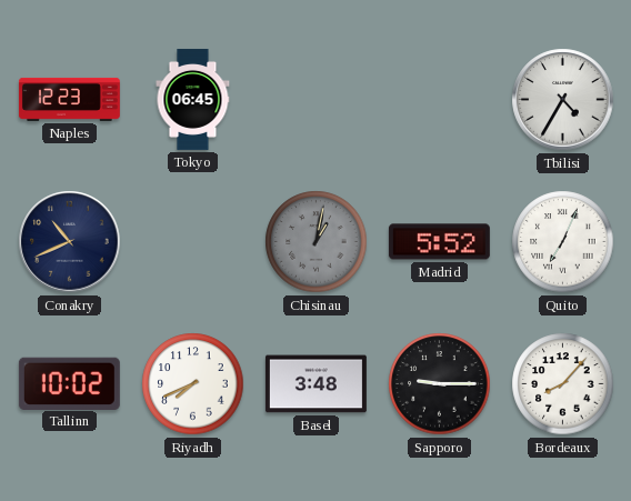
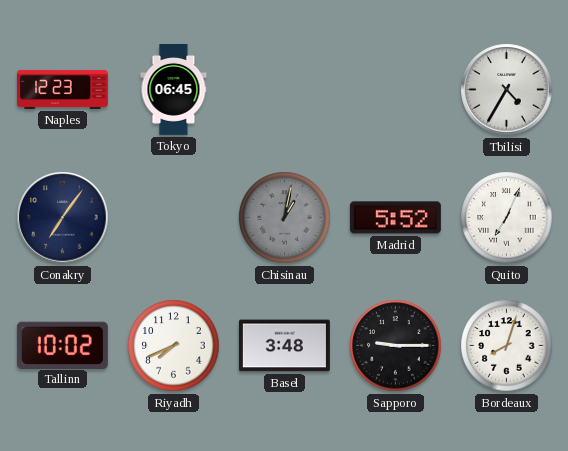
Conakry: 10:41 -> 7:06
Bordeaux: 8:07 -> 8:03
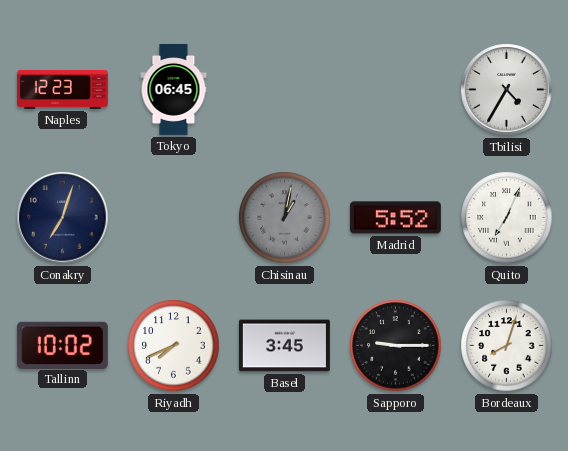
Conakry: 7:06 -> 7:03
Basel: 3:48 -> 3:45
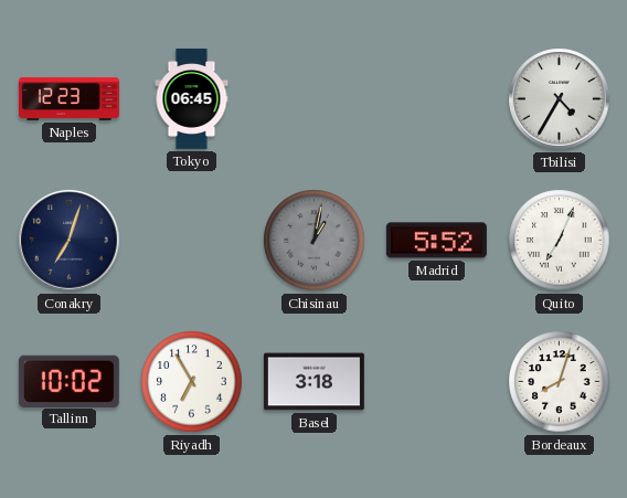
Riyadh: 7:41 -> 6:55
Basel: 3:45 -> 3:18
Sapporo: 9:15 -> none
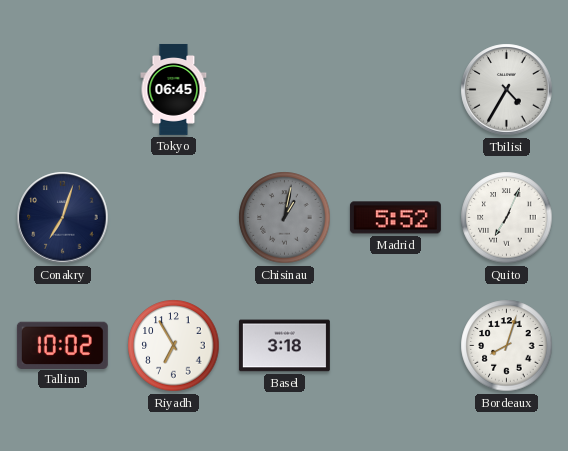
Naples: 12:23 -> none
